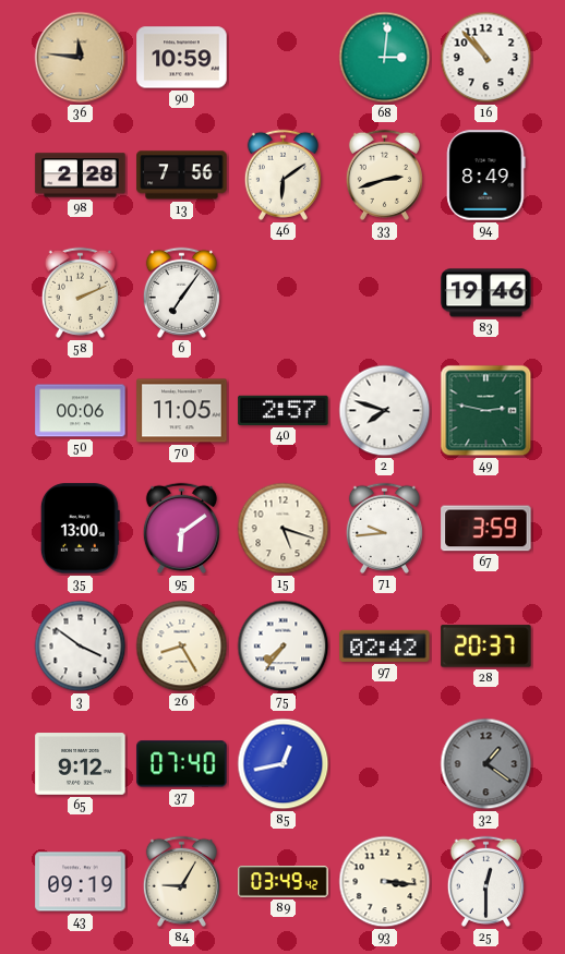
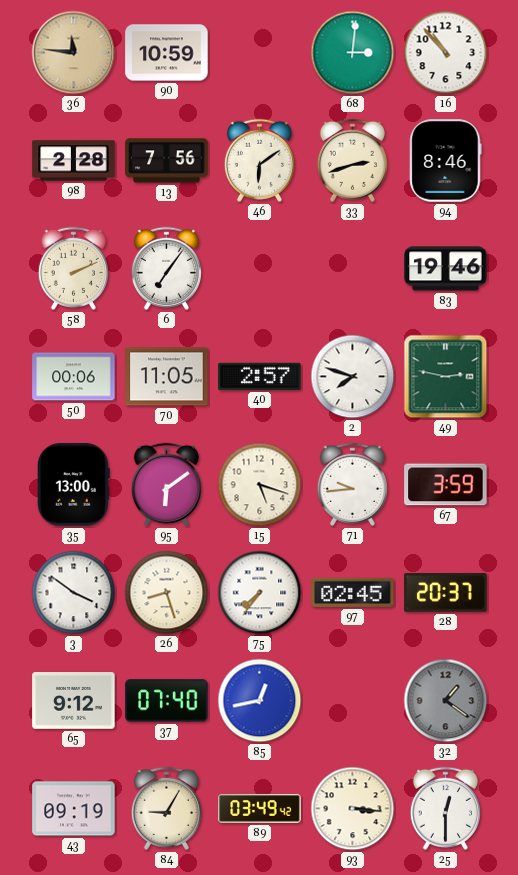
94: 8:49 -> 8:46
26: 8:25 -> 8:27
97: 02:42 -> 02:45
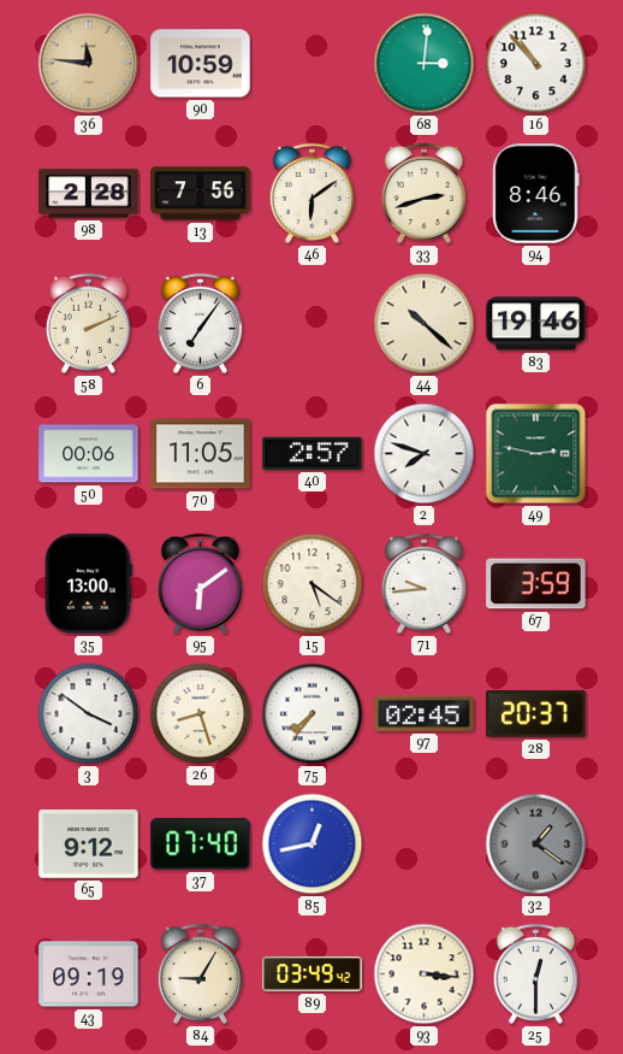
44: none -> 10:22
15: 5:18 -> 5:21
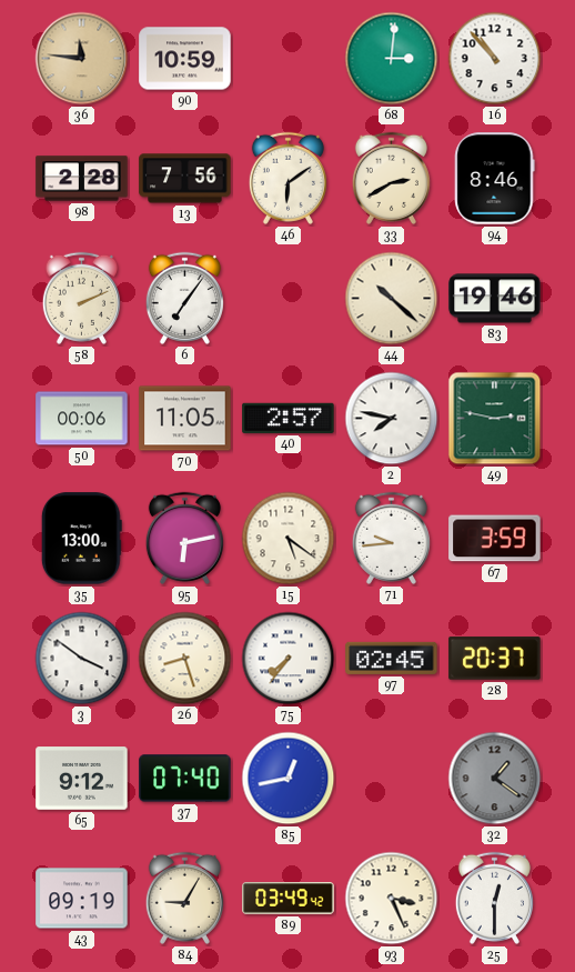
33: 2:42 -> 2:40
2: 7:48 -> 7:47
95: 6:09 -> 6:13
93: 3:16 -> 3:26
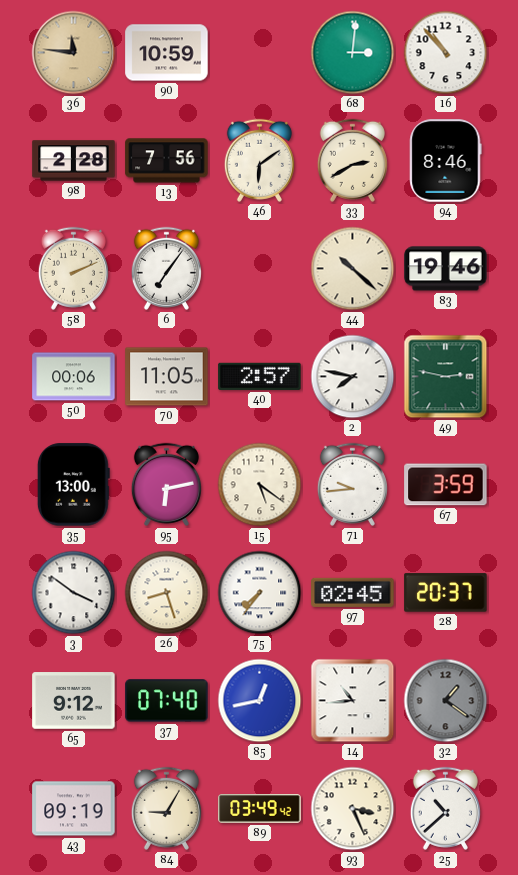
14: none -> 10:44
25: 12:30 -> 10:38
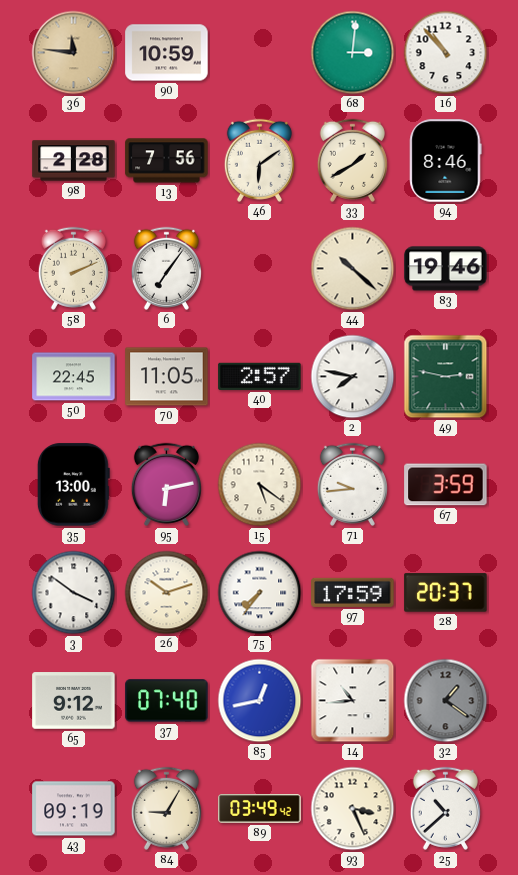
33: 2:40 -> 1:40
50: 00:06 -> 22:45
26: 8:27 -> 10:12
97: 02:45 -> 17:59
